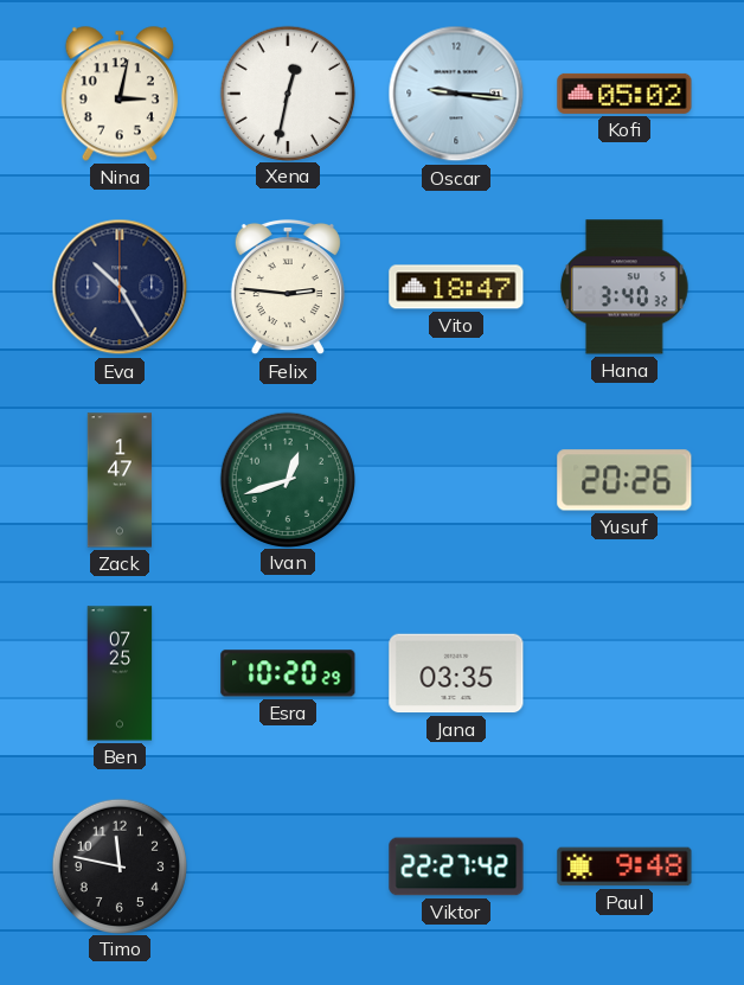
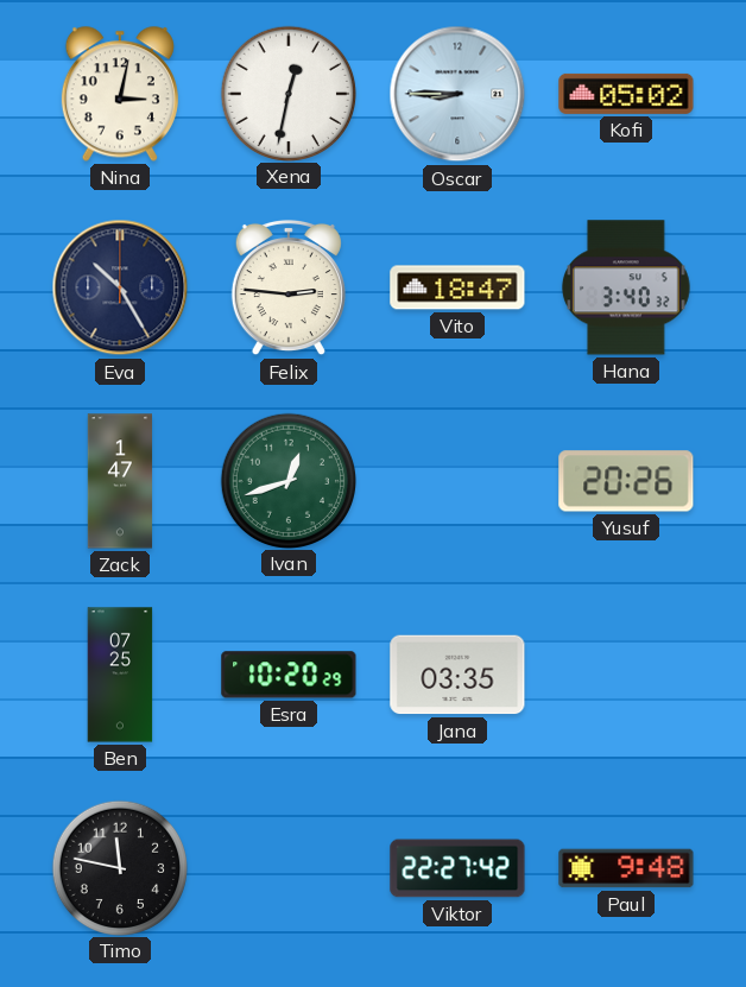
Oscar: 9:16 -> 8:45
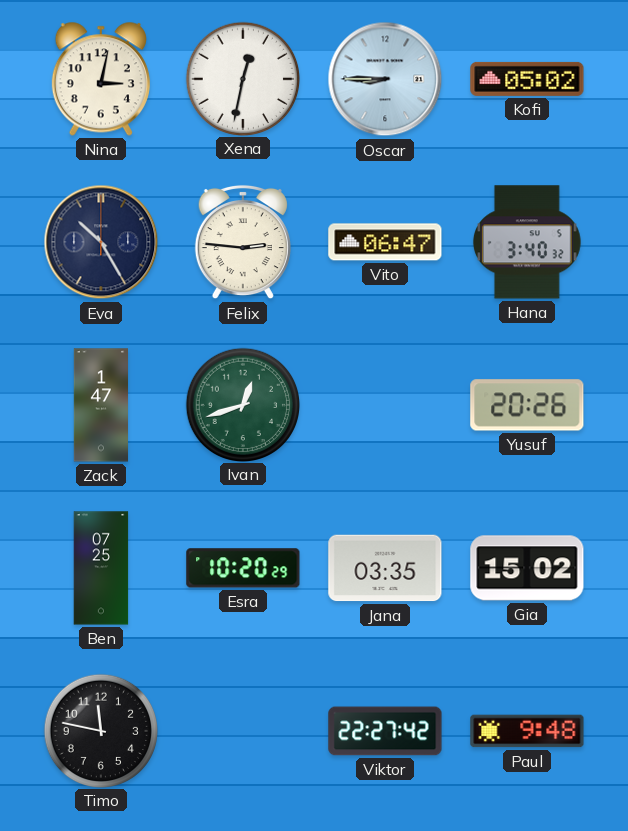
Vito: 18:47 -> 06:47
Gia: none -> 15:02
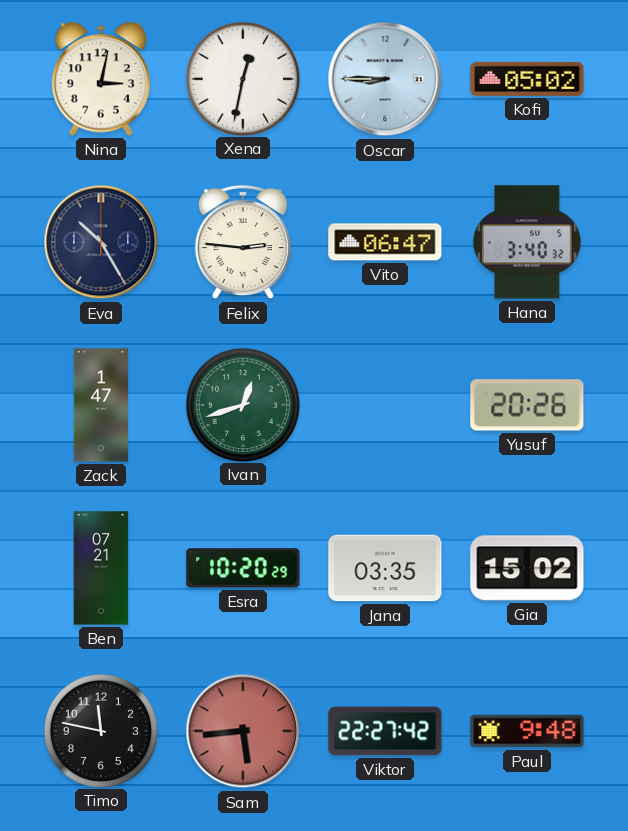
Ben: 07:25 -> 07:21
Sam: none -> 5:44
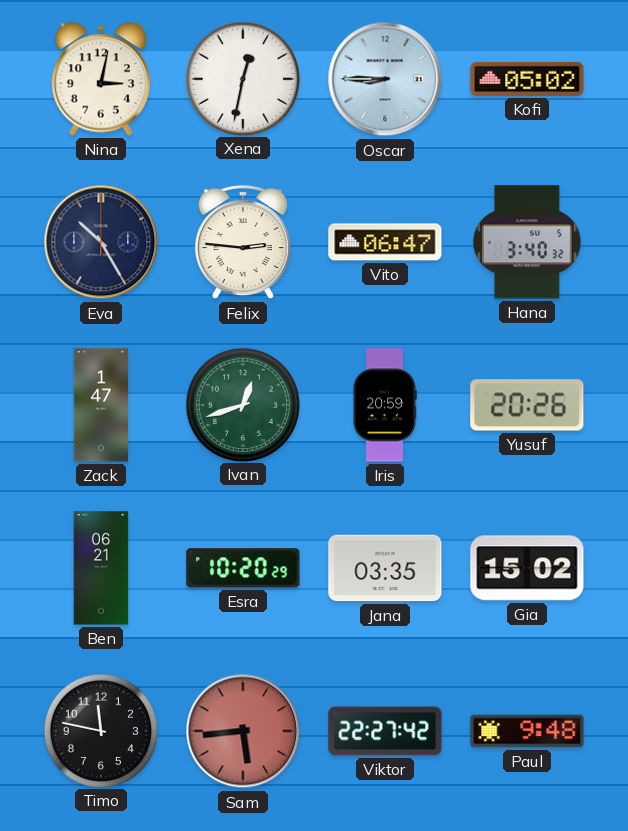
Iris: none -> 20:59
Ben: 07:21 -> 06:21
